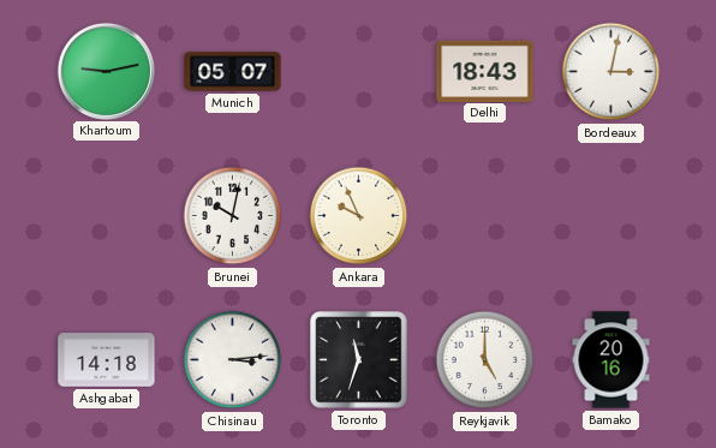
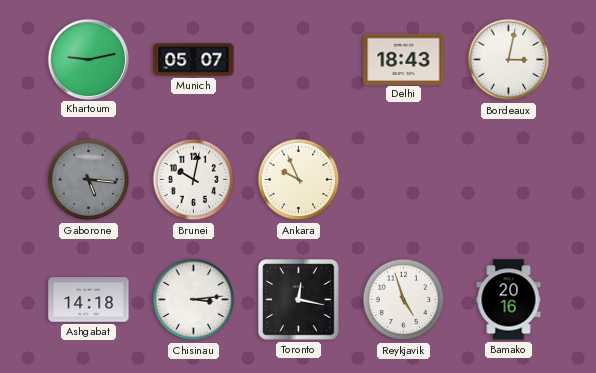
Gaborone: none -> 5:16
Toronto: 11:33 -> 12:17
Reykjavik: 5:00 -> 4:57
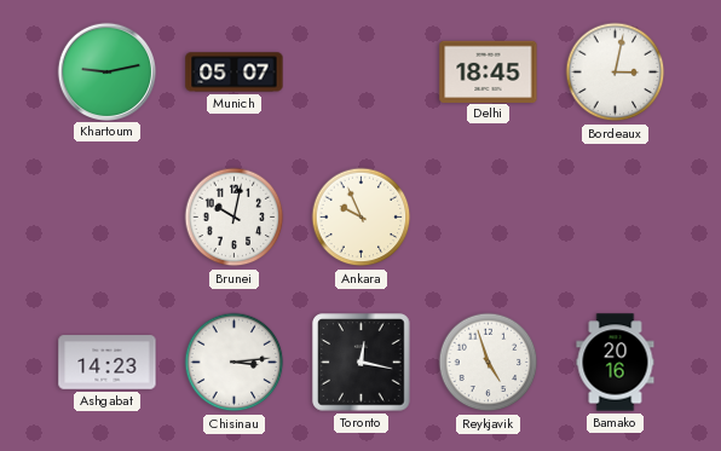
Delhi: 18:43 -> 18:45
Gaborone: 5:16 -> none
Ashgabat: 14:18 -> 14:23
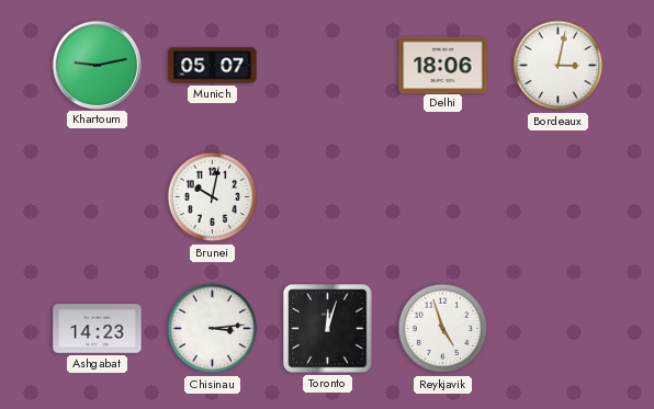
Delhi: 18:45 -> 18:06
Ankara: 9:56 -> none
Toronto: 12:17 -> 12:03
Bamako: 20:16 -> none
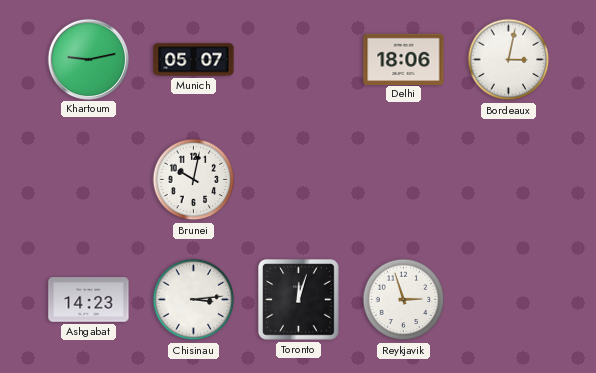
Reykjavik: 4:57 -> 2:57
